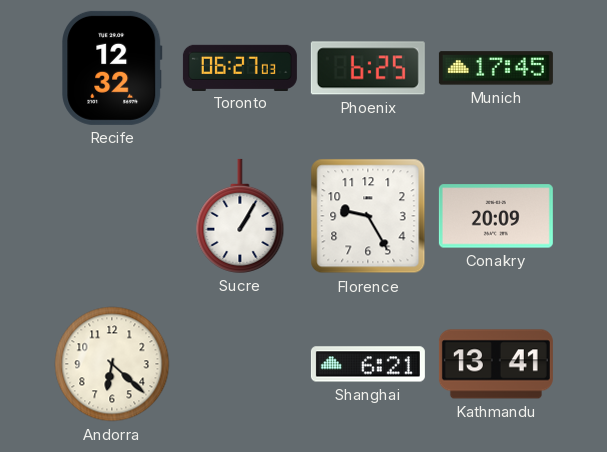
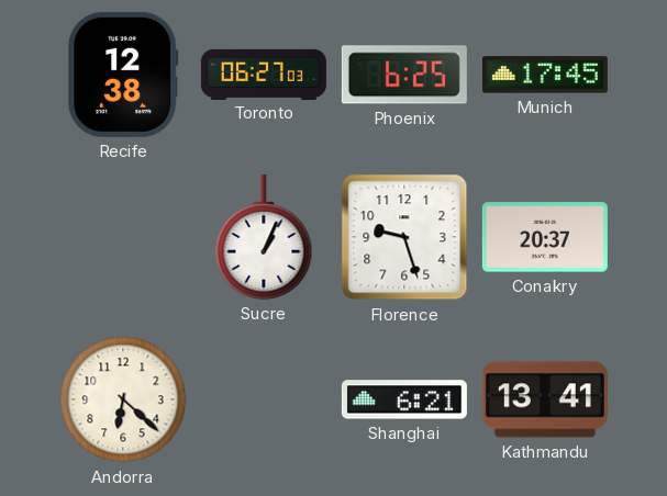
Recife: 12:32 -> 12:38
Sucre: 1:05 -> 1:04
Florence: 9:25 -> 9:27
Conakry: 20:09 -> 20:37
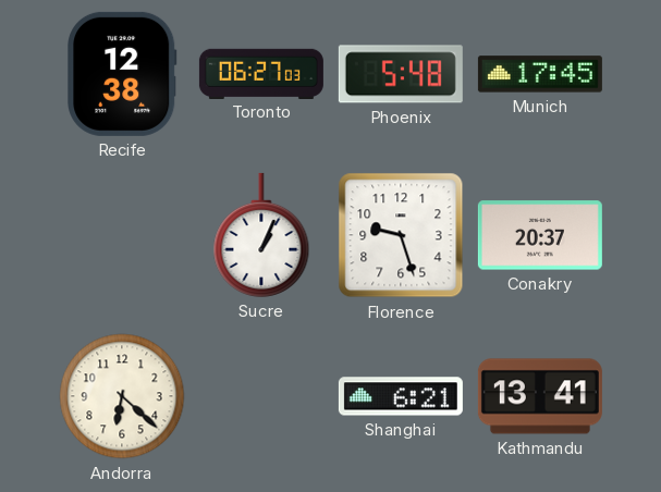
Phoenix: 6:25 -> 5:48
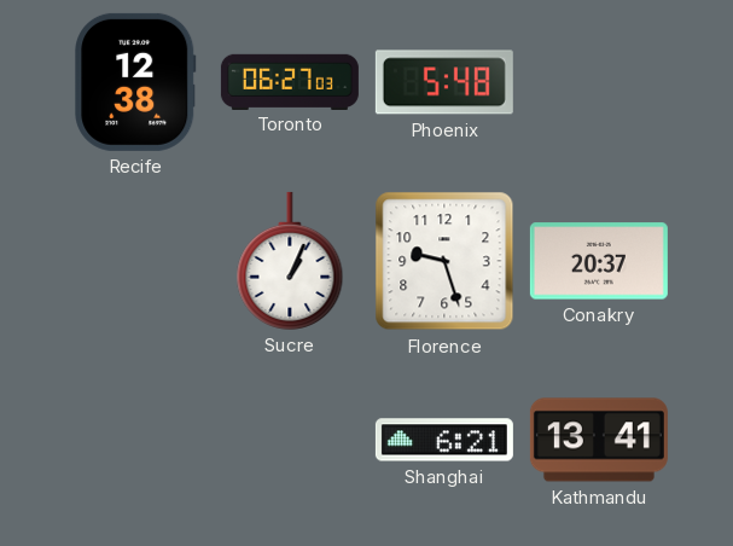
Munich: 17:45 -> none
Andorra: 6:22 -> none
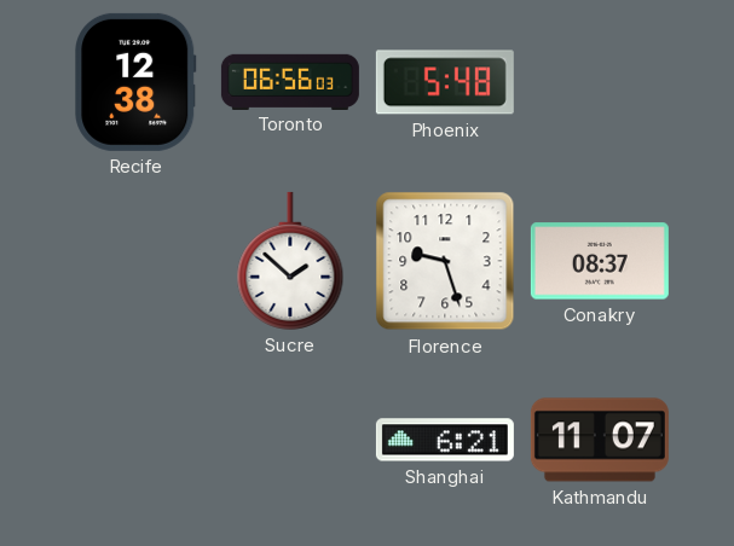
Toronto: 06:27 -> 06:56
Sucre: 1:04 -> 1:52
Conakry: 20:37 -> 08:37
Kathmandu: 13:41 -> 11:07
